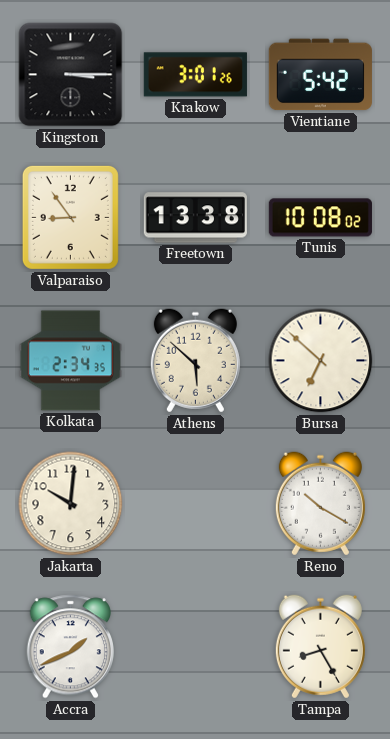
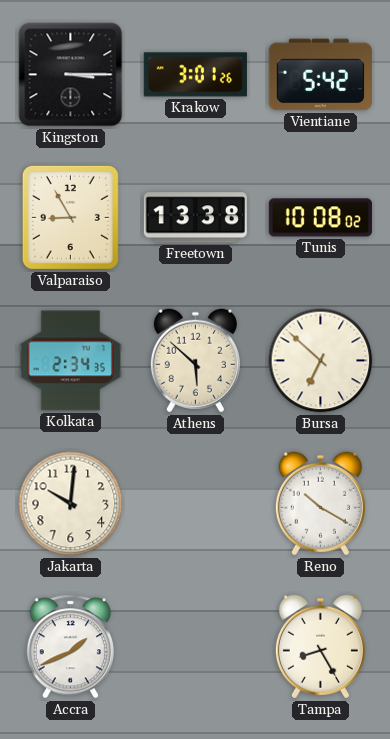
Valparaiso: 8:54 -> 8:55
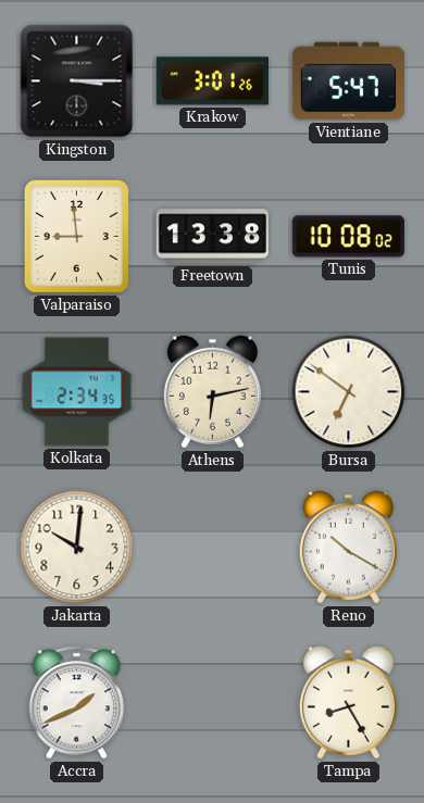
Vientiane: 5:42 -> 5:47
Valparaiso: 8:55 -> 8:59
Athens: 5:52 -> 6:13
Bursa: 6:52 -> 6:51
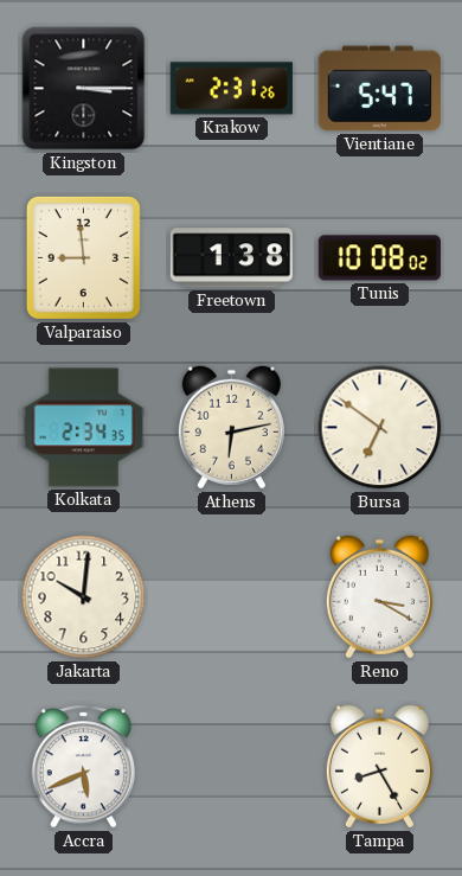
Krakow: 3:01 -> 2:31
Freetown: 13:38 -> 1:38
Reno: 10:20 -> 3:20
Accra: 1:41 -> 5:41
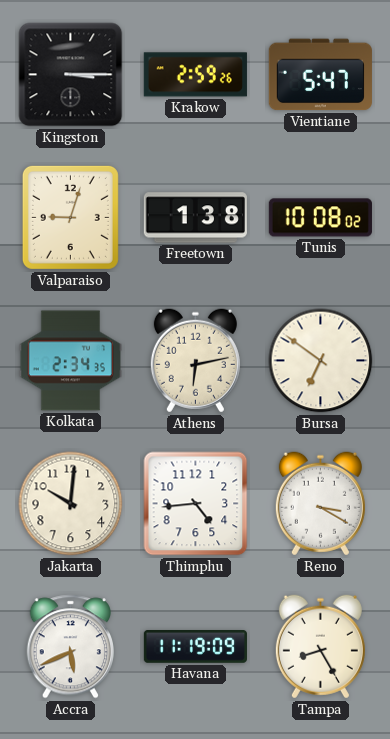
Krakow: 2:31 -> 2:59
Valparaiso: 8:59 -> 9:03
Thimphu: none -> 4:44
Havana: none -> 11:19
